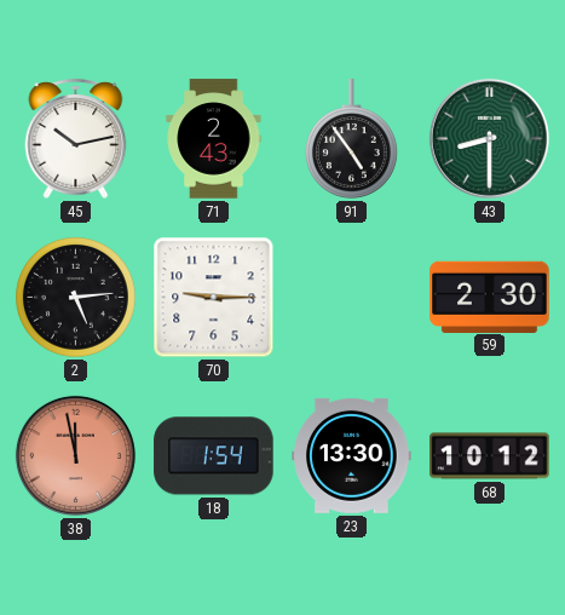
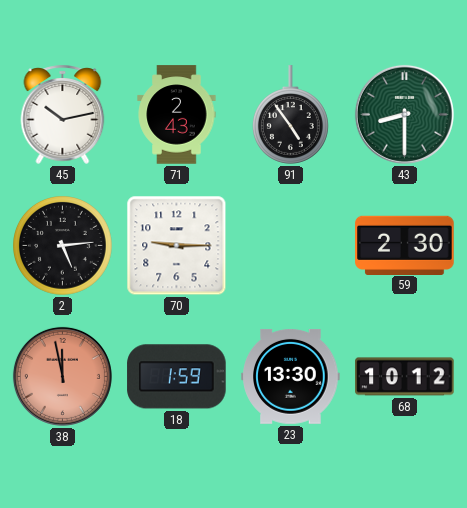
18: 1:54 -> 1:59
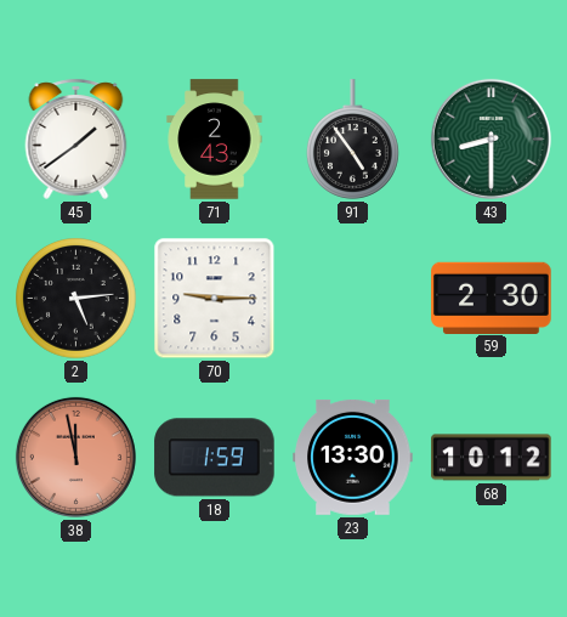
45: 10:13 -> 1:39
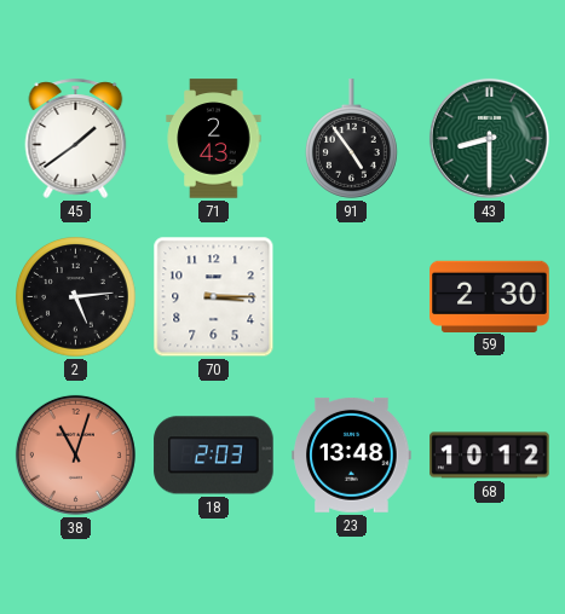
70: 9:15 -> 3:15
38: 11:58 -> 11:03
18: 1:59 -> 2:03
23: 13:30 -> 13:48
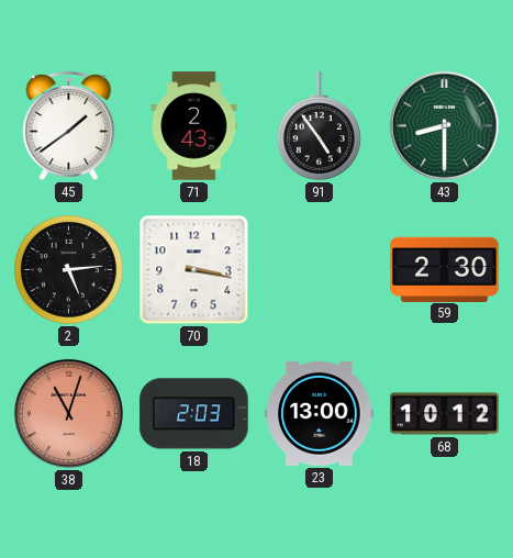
70: 3:15 -> 3:17
23: 13:48 -> 13:00
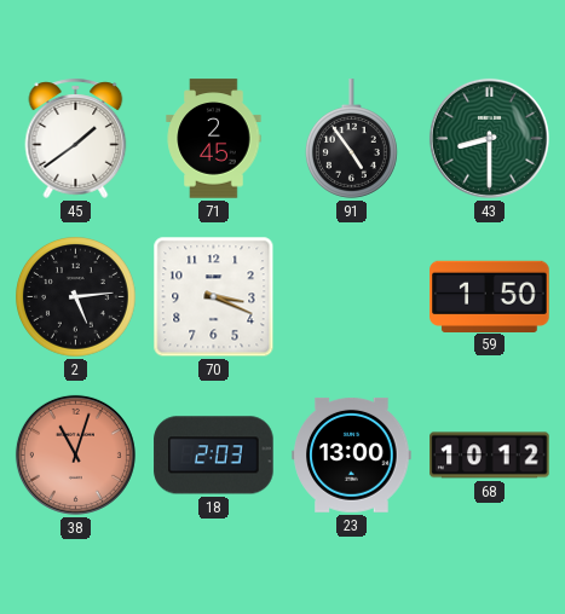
71: 2:43 -> 2:45
70: 3:17 -> 3:19
59: 2:30 -> 1:50
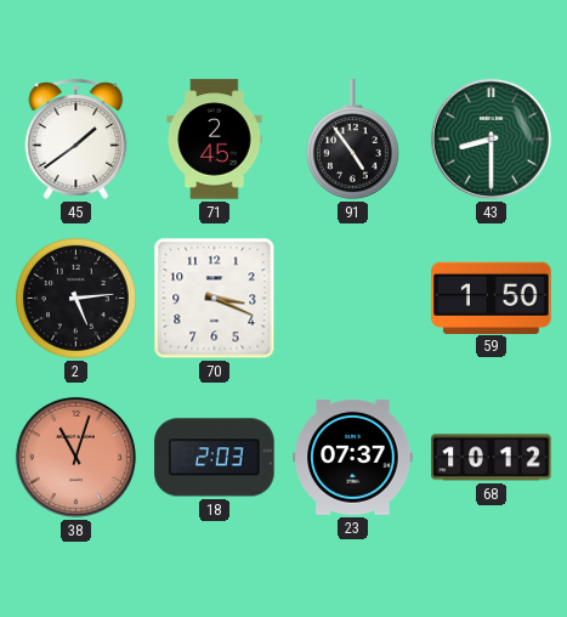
23: 13:00 -> 07:37
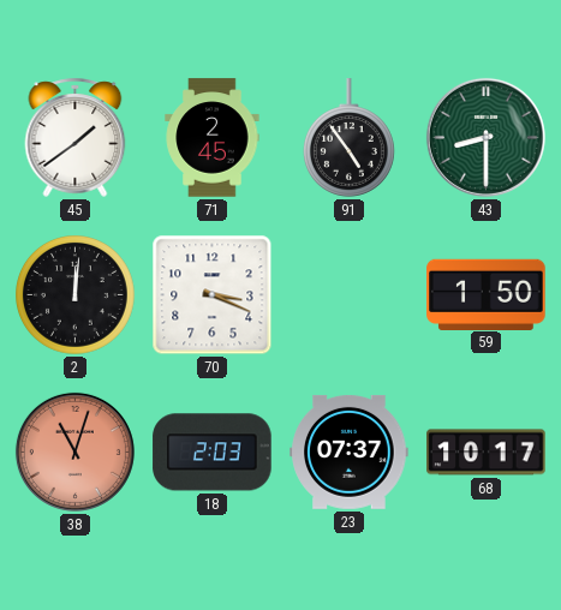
2: 5:14 -> 12:01
68: 10:12 -> 10:17
